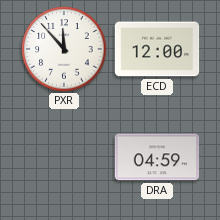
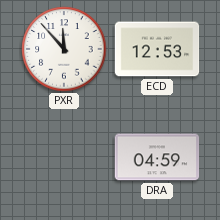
ECD: 12:00 -> 12:53
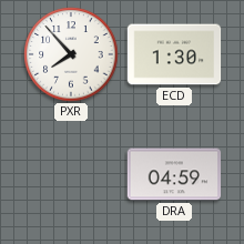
PXR: 11:53 -> 7:53
ECD: 12:53 -> 1:30
